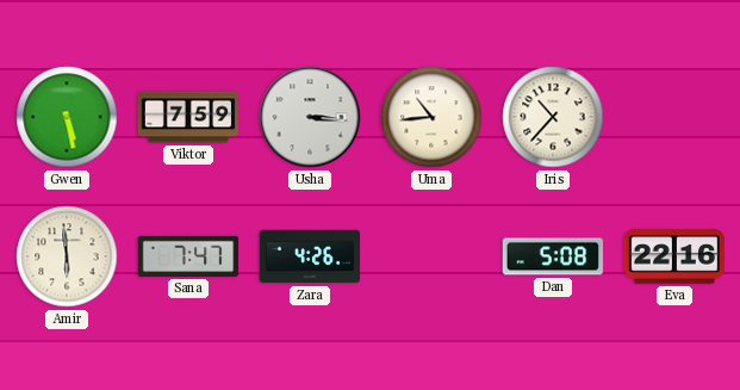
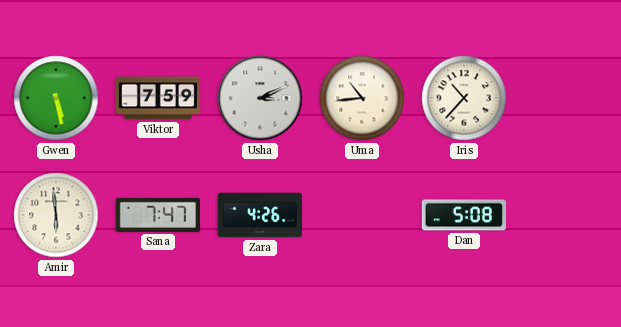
Usha: 3:16 -> 3:11
Eva: 22:16 -> none
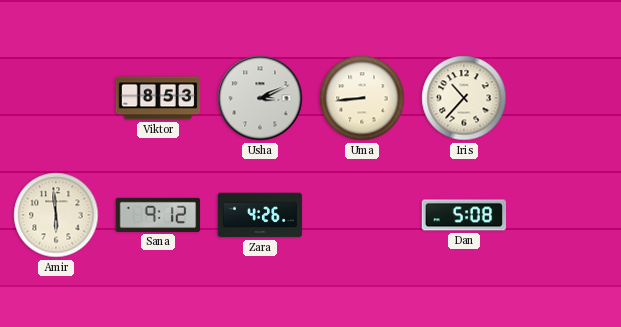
Gwen: 5:28 -> none
Viktor: 7:59 -> 8:53
Uma: 10:44 -> 8:44
Sana: 7:47 -> 9:12
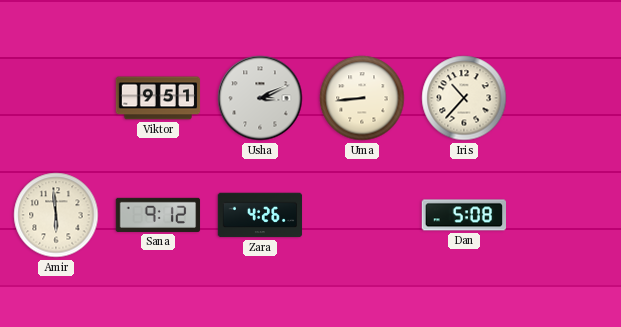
Viktor: 8:53 -> 9:51
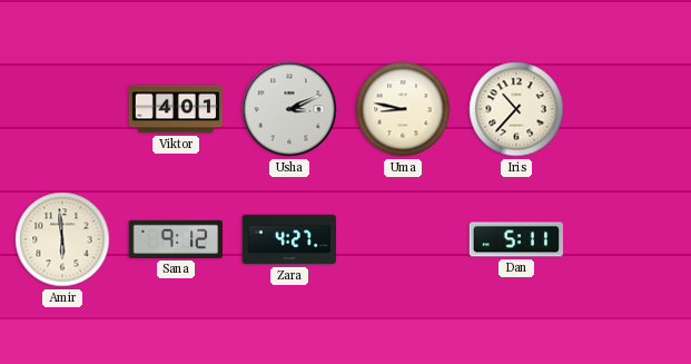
Viktor: 9:51 -> 4:01
Uma: 8:44 -> 8:47
Zara: 4:26 -> 4:27
Dan: 5:08 -> 5:11
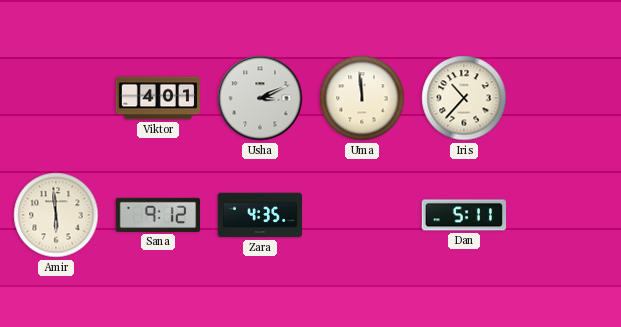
Uma: 8:47 -> 11:59
Zara: 4:27 -> 4:35
